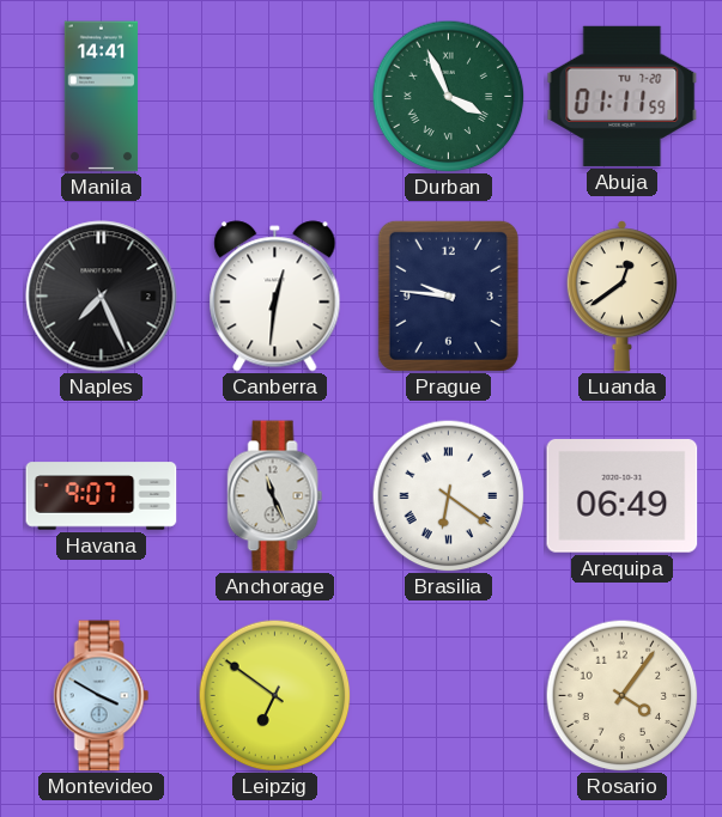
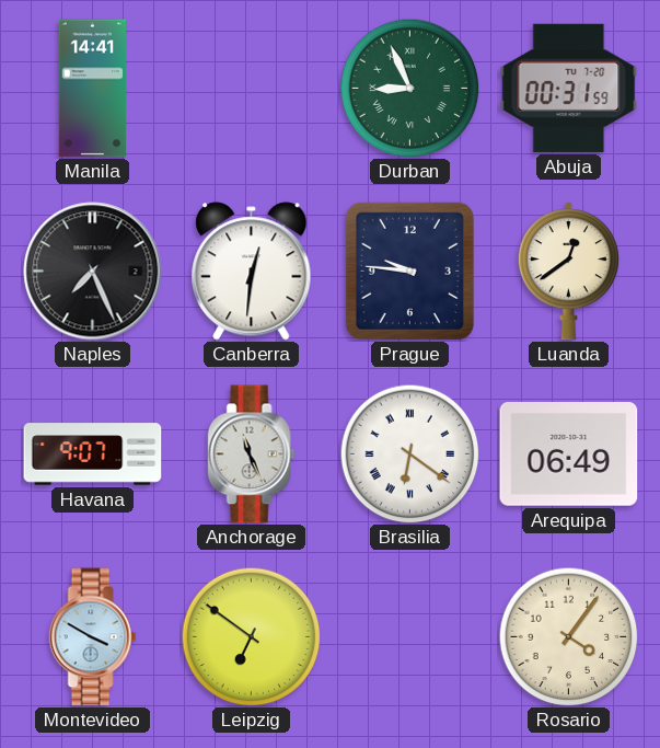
Durban: 3:56 -> 8:56
Abuja: 01:11 -> 00:31
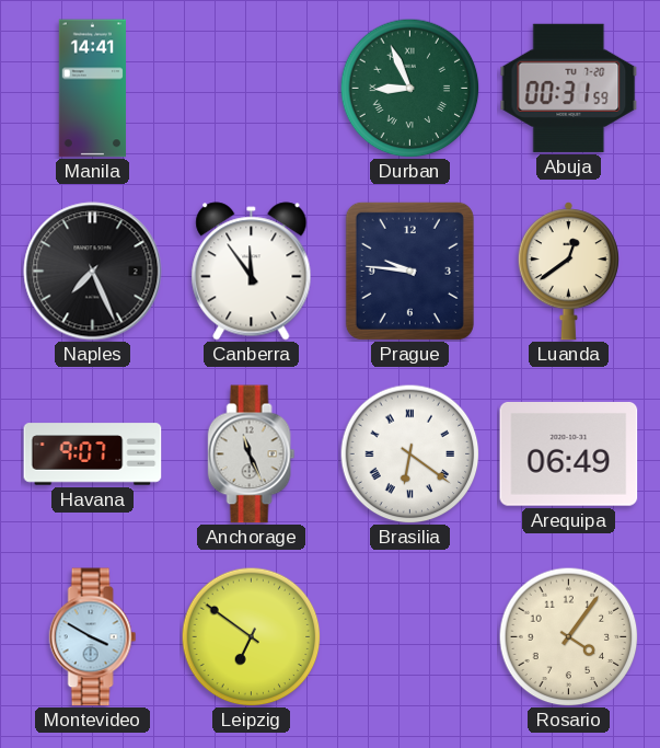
Canberra: 12:31 -> 11:54
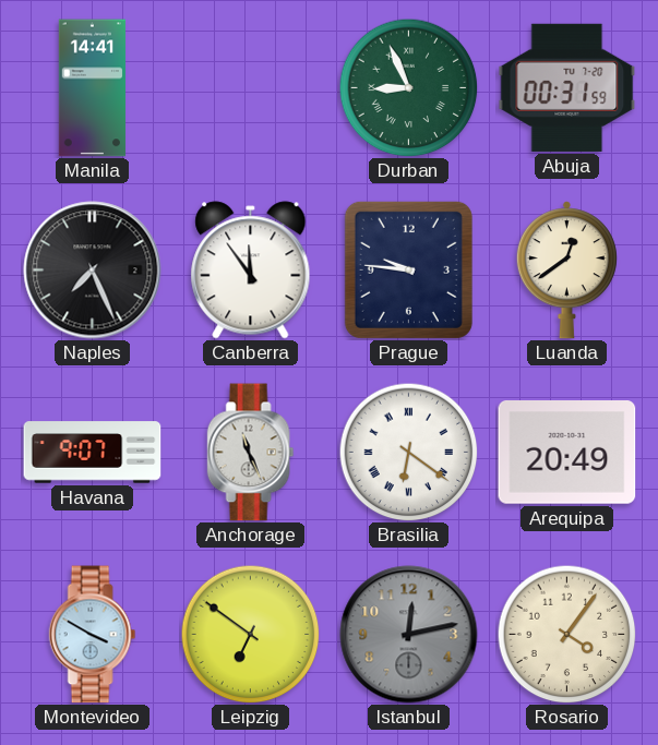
Arequipa: 06:49 -> 20:49
Istanbul: none -> 12:13
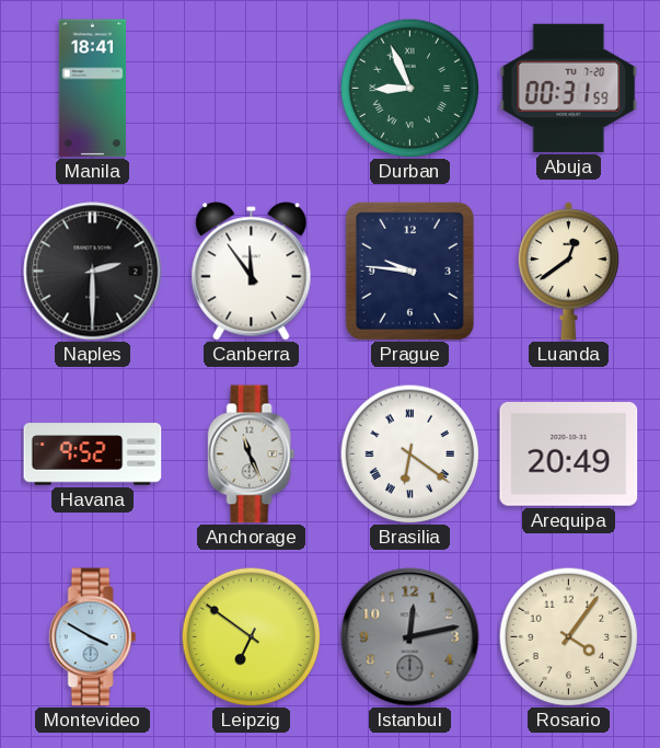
Manila: 14:41 -> 18:41
Naples: 7:26 -> 2:30
Havana: 9:07 -> 9:52
